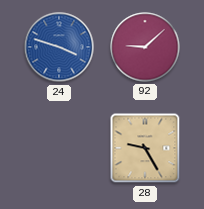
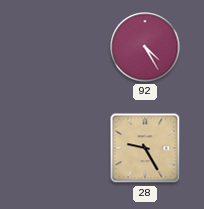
24: 3:48 -> none
92: 9:08 -> 4:25
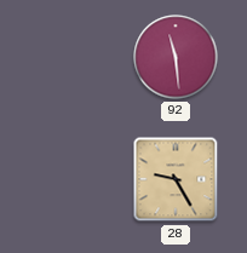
92: 4:25 -> 11:29
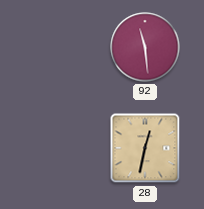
28: 9:25 -> 12:32
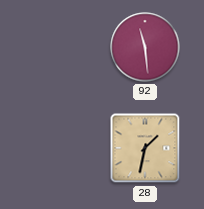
28: 12:32 -> 1:32
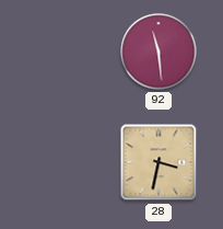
28: 1:32 -> 3:32
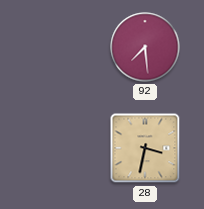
92: 11:29 -> 7:29
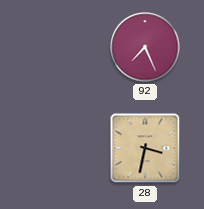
92: 7:29 -> 7:26
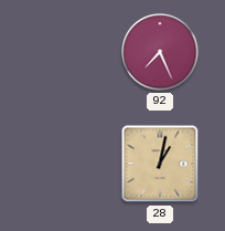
28: 3:32 -> 1:02
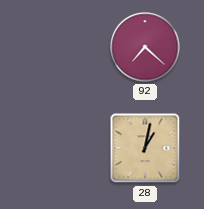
92: 7:26 -> 7:22
